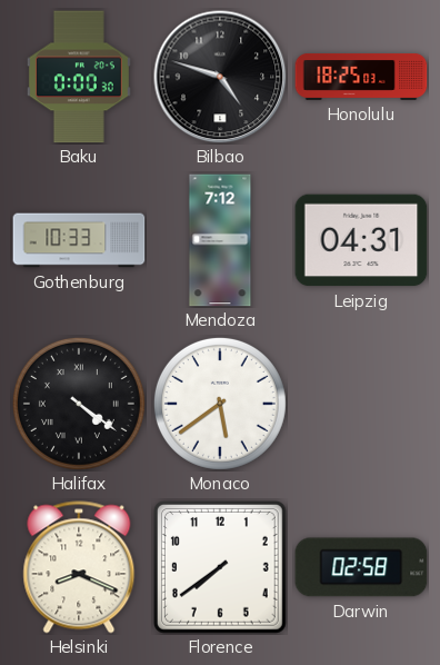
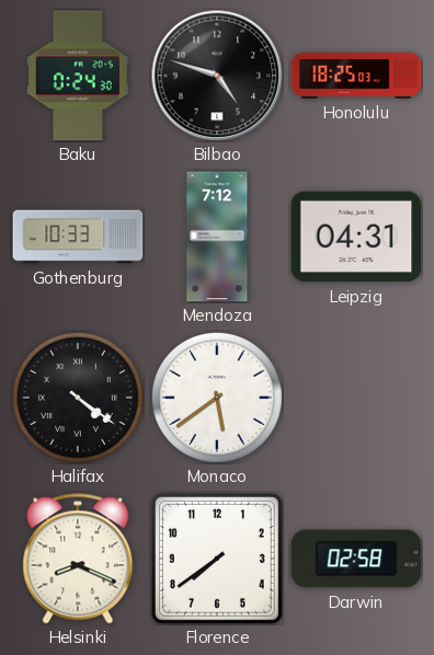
Baku: 0:00 -> 0:24
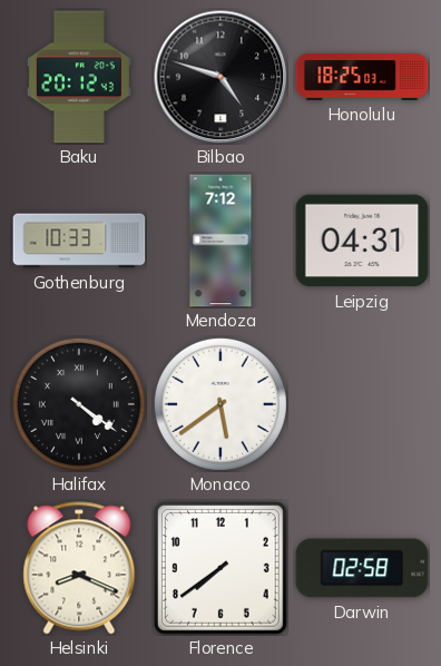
Baku: 0:24 -> 20:12
